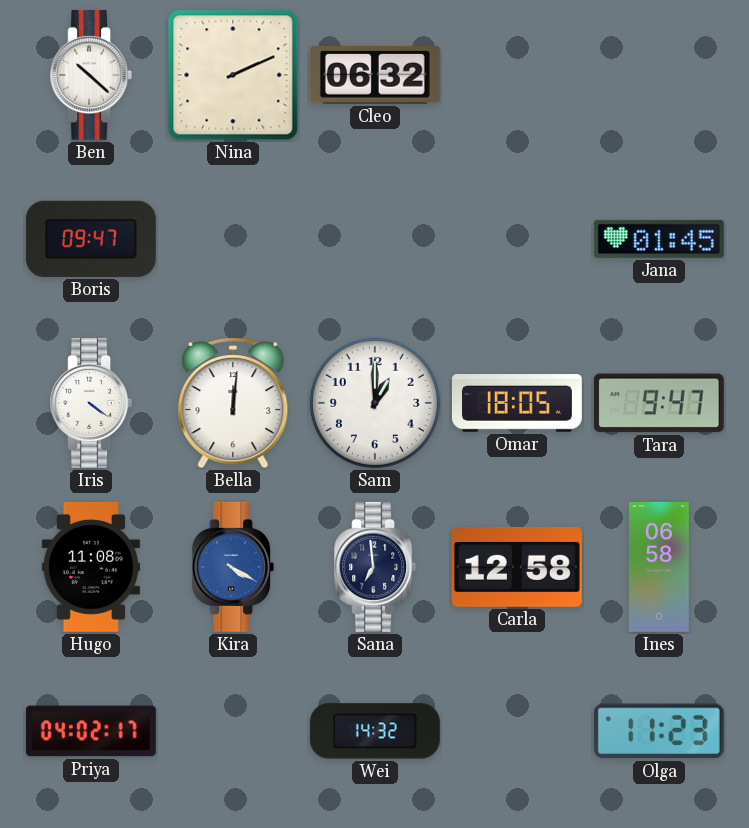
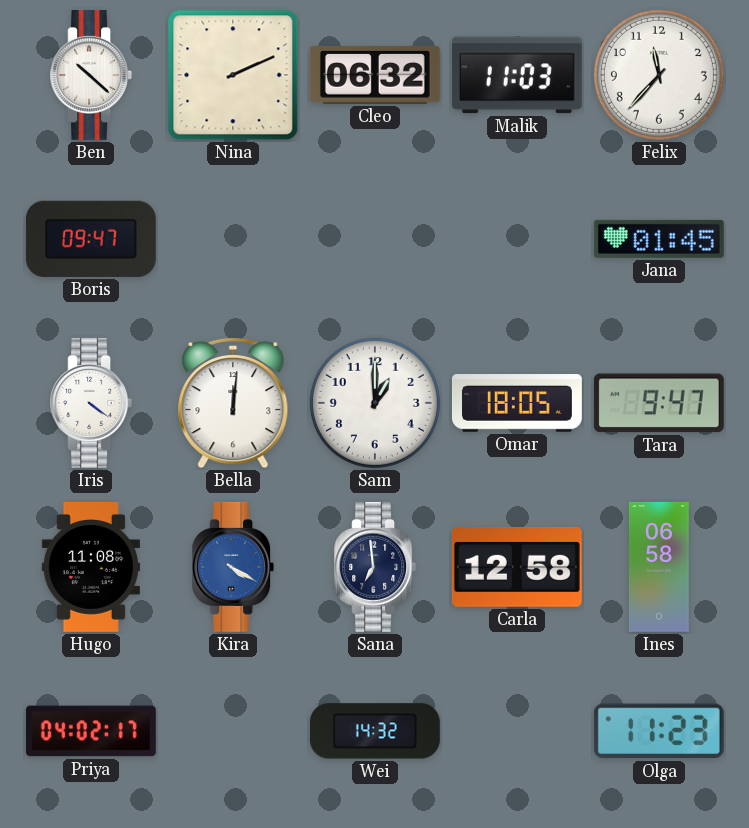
Malik: none -> 11:03
Felix: none -> 11:37
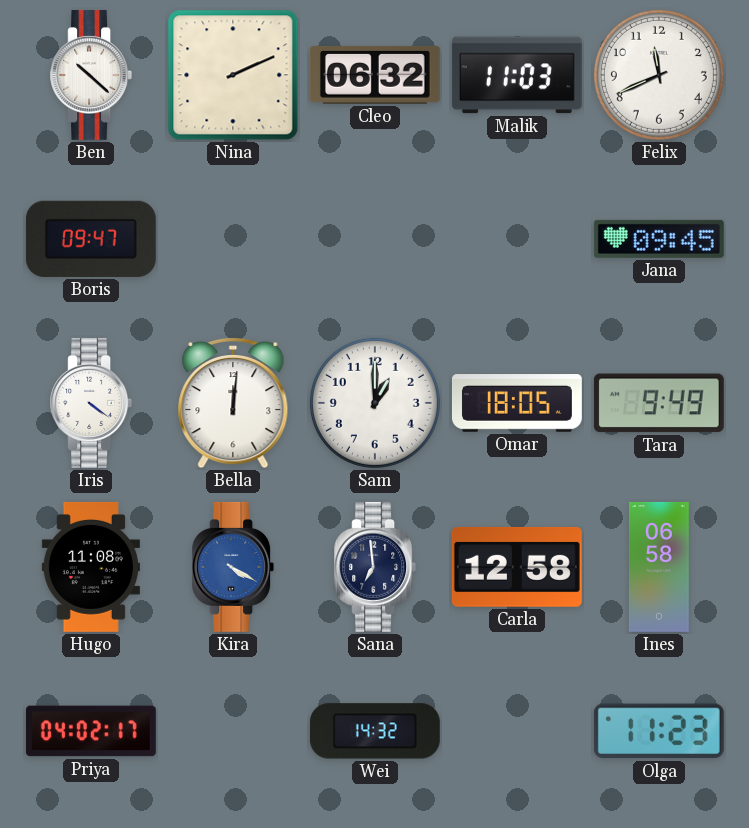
Felix: 11:37 -> 11:41
Jana: 01:45 -> 09:45
Tara: 9:47 -> 9:49
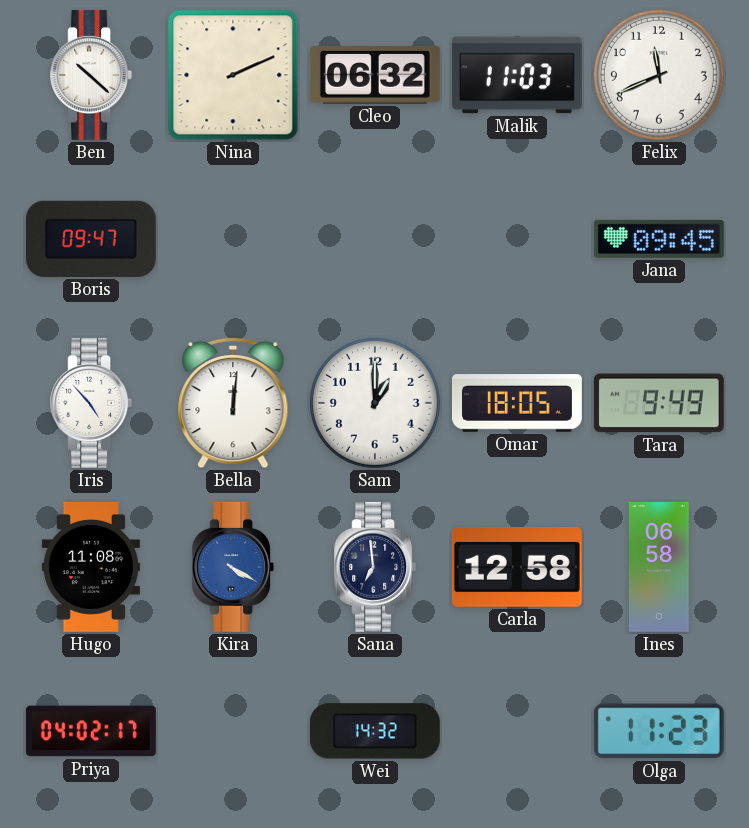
Iris: 4:21 -> 4:53
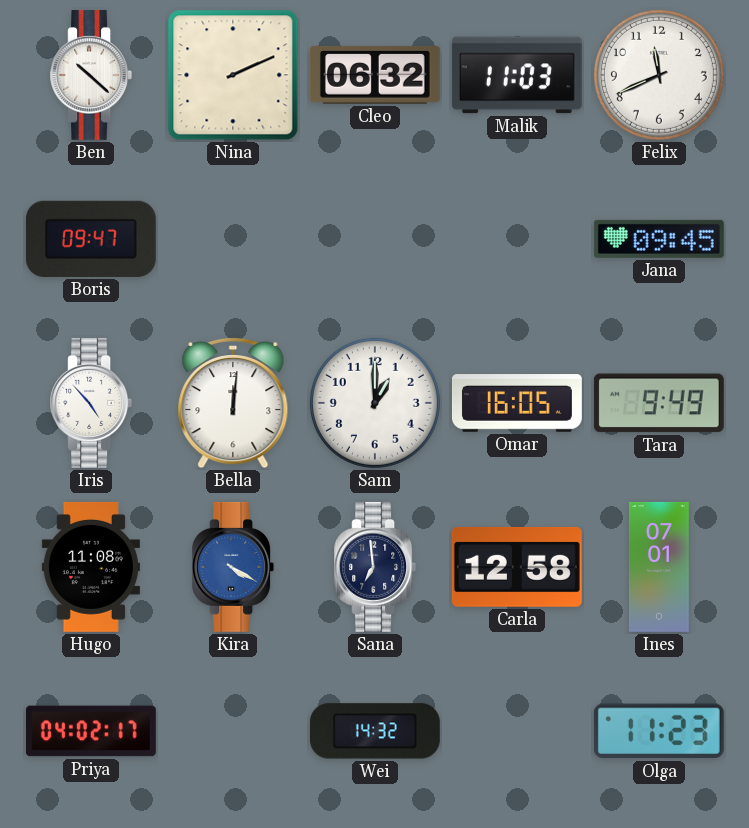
Omar: 18:05 -> 16:05
Ines: 06:58 -> 07:01
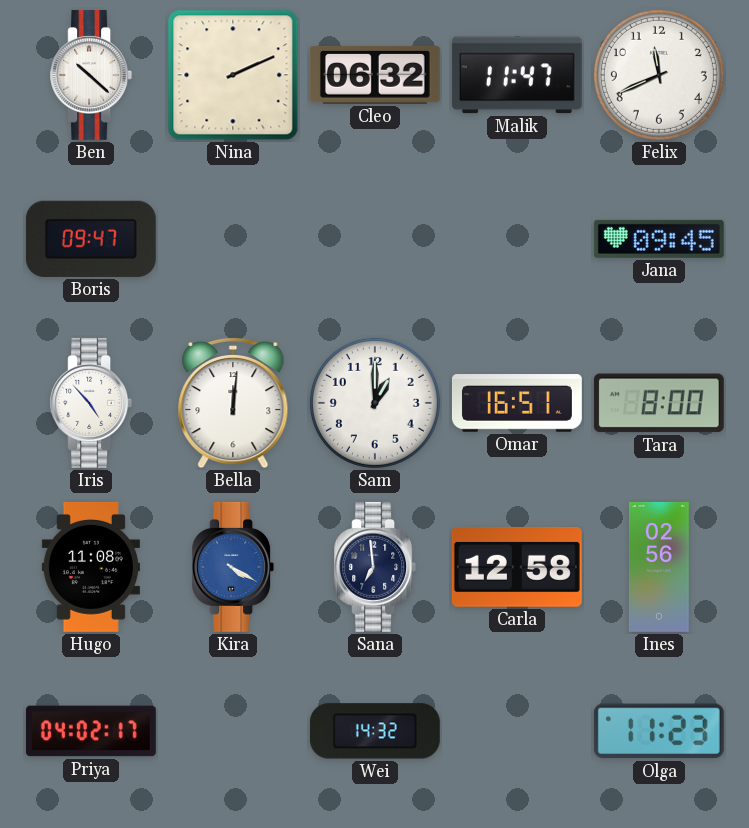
Malik: 11:03 -> 11:47
Omar: 16:05 -> 16:51
Tara: 9:49 -> 8:00
Ines: 07:01 -> 02:56
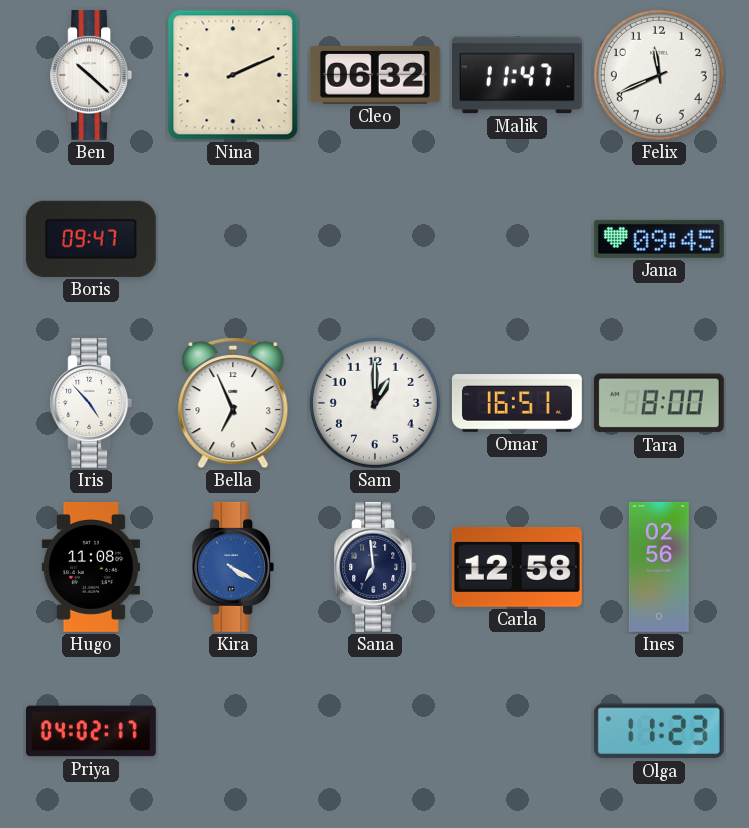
Bella: 12:01 -> 6:56
Wei: 14:32 -> none
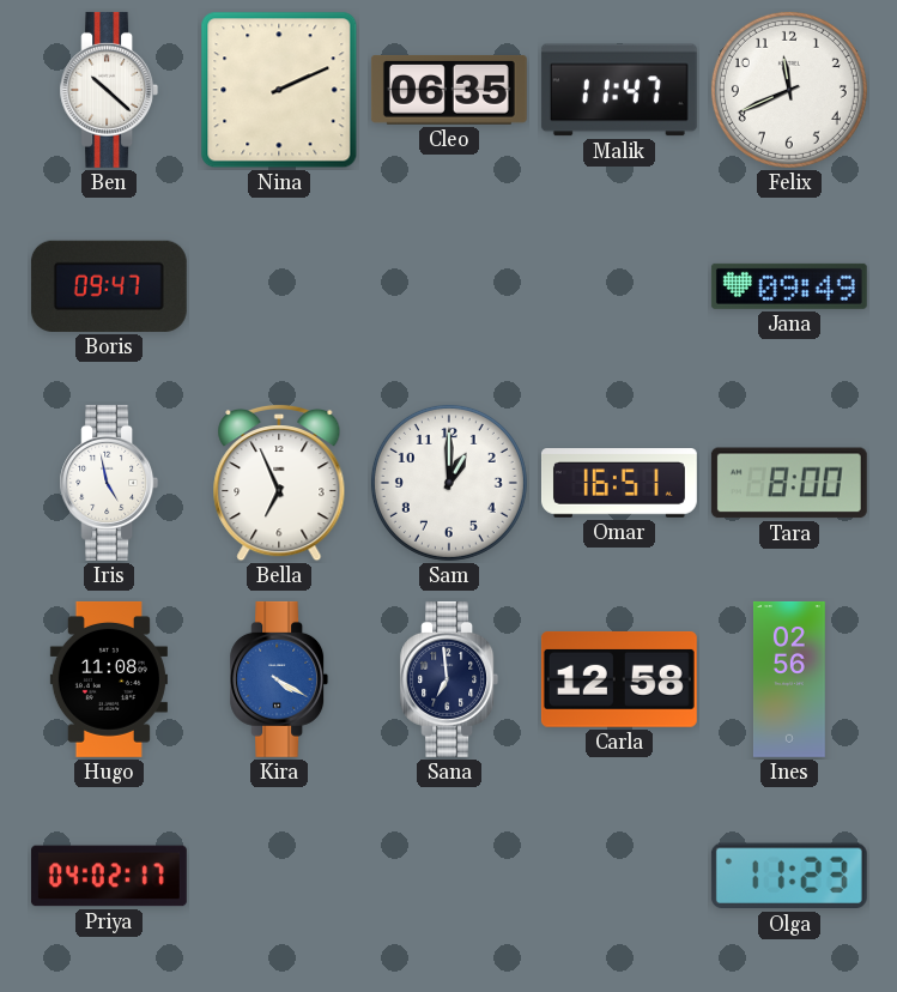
Cleo: 06:32 -> 06:35
Jana: 09:45 -> 09:49
Iris: 4:53 -> 4:58
